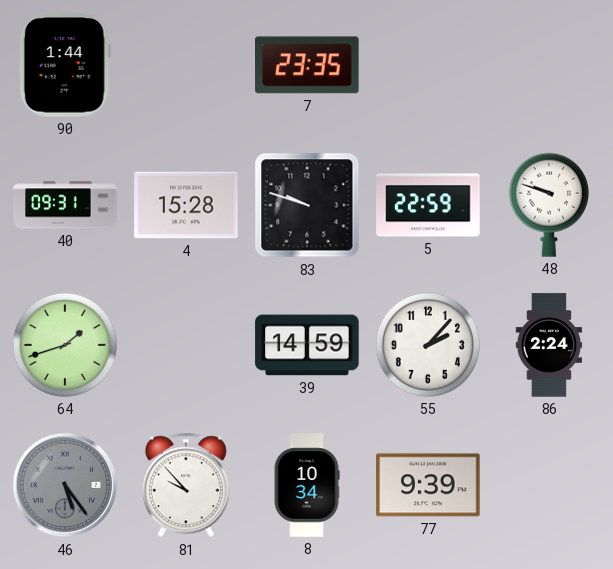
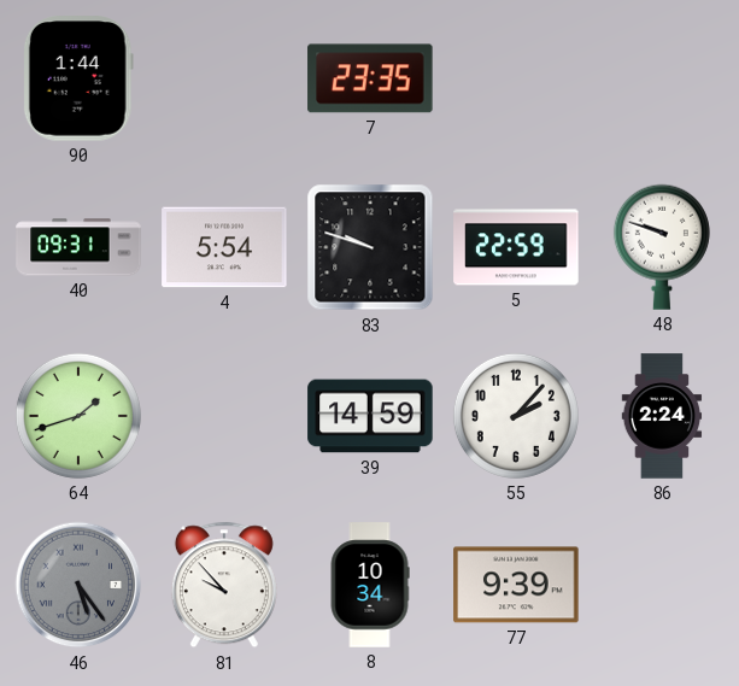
4: 15:28 -> 5:54
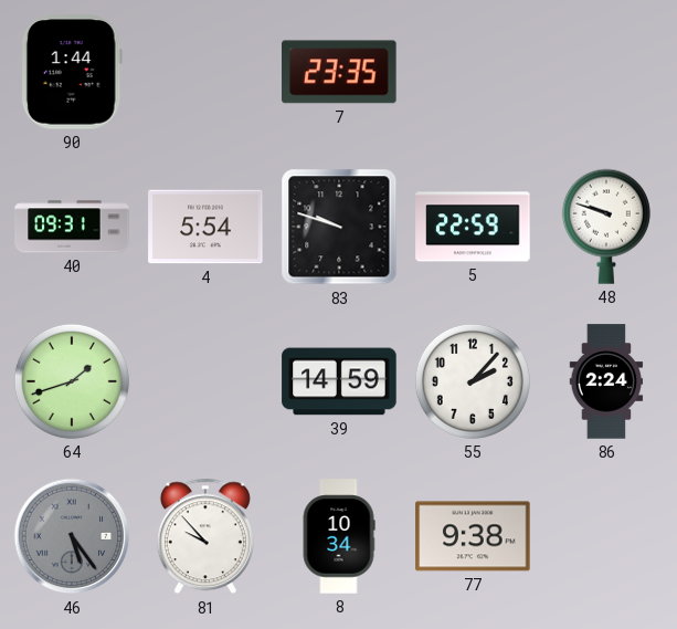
77: 9:39 -> 9:38
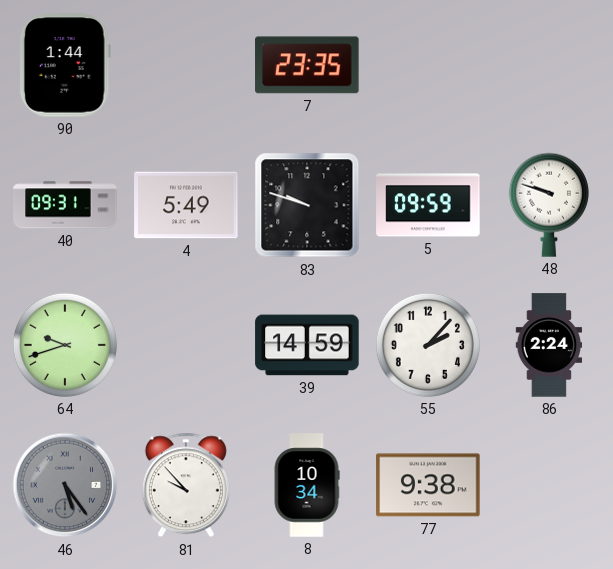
4: 5:54 -> 5:49
5: 22:59 -> 09:59
64: 1:42 -> 9:42
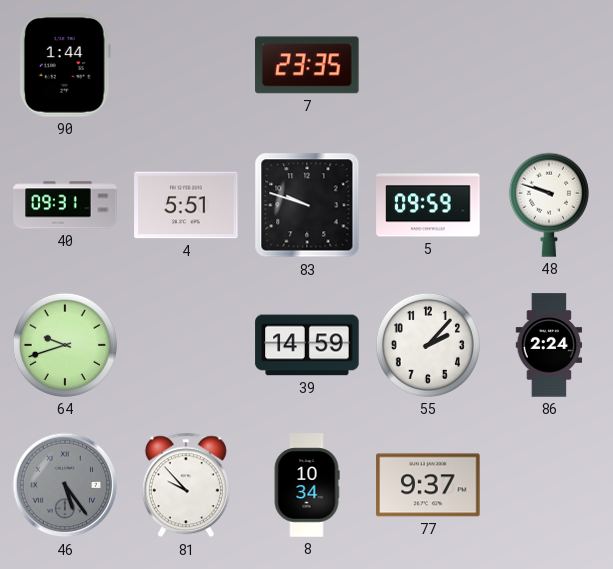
4: 5:49 -> 5:51
77: 9:38 -> 9:37
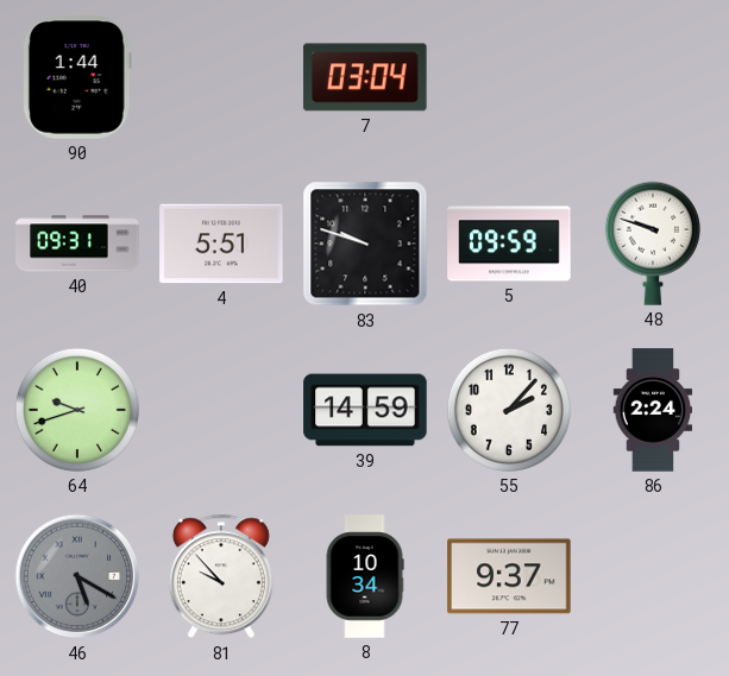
7: 23:35 -> 03:04
46: 5:24 -> 5:20
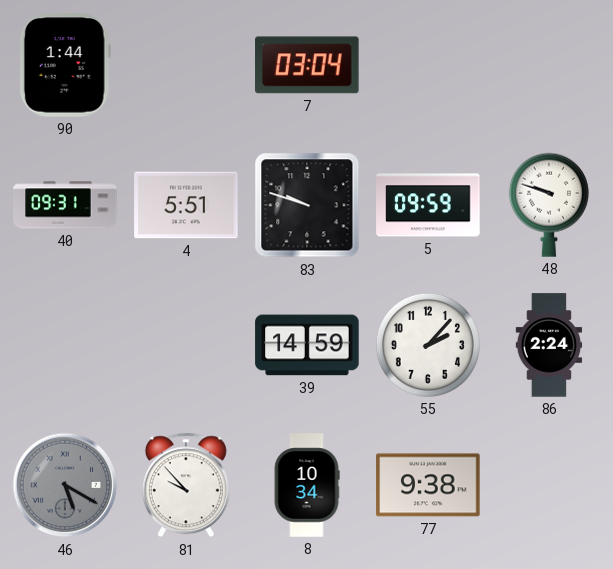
64: 9:42 -> none
77: 9:37 -> 9:38
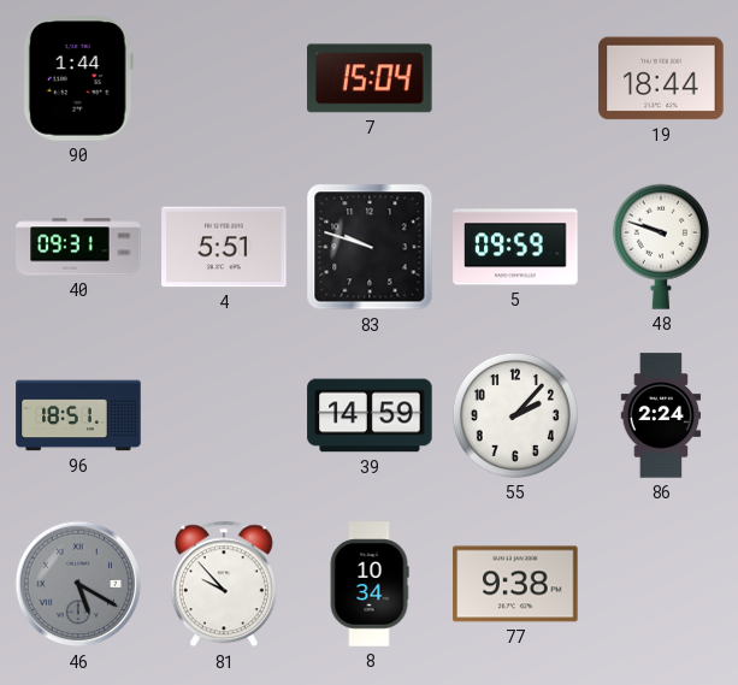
7: 03:04 -> 15:04
19: none -> 18:44
96: none -> 18:51
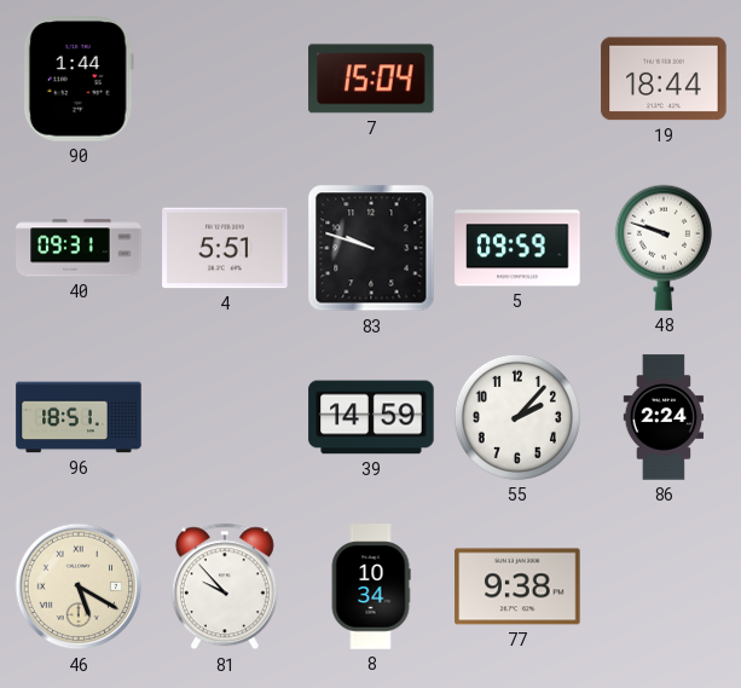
46 dial: grey -> cream
